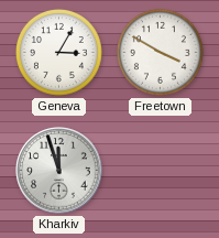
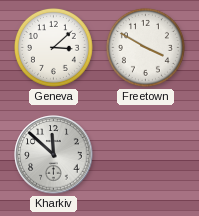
Geneva: 3:05 -> 3:08
Kharkiv: 11:57 -> 11:52
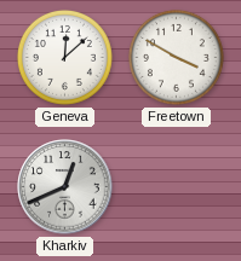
Geneva: 3:08 -> 12:08
Kharkiv: 11:52 -> 12:41
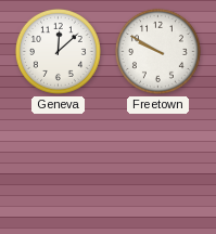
Freetown: 3:50 -> 9:50
Kharkiv: 12:41 -> none
